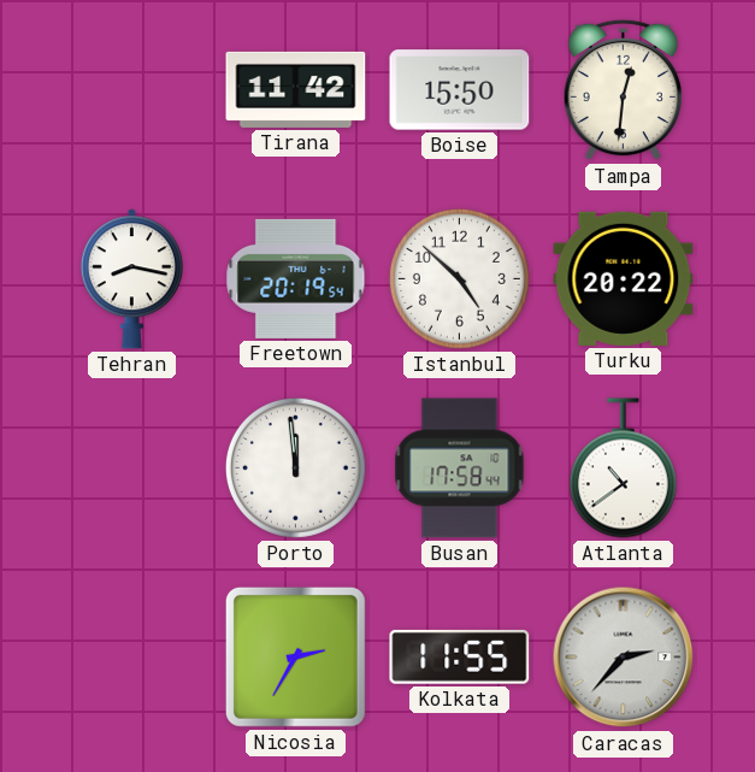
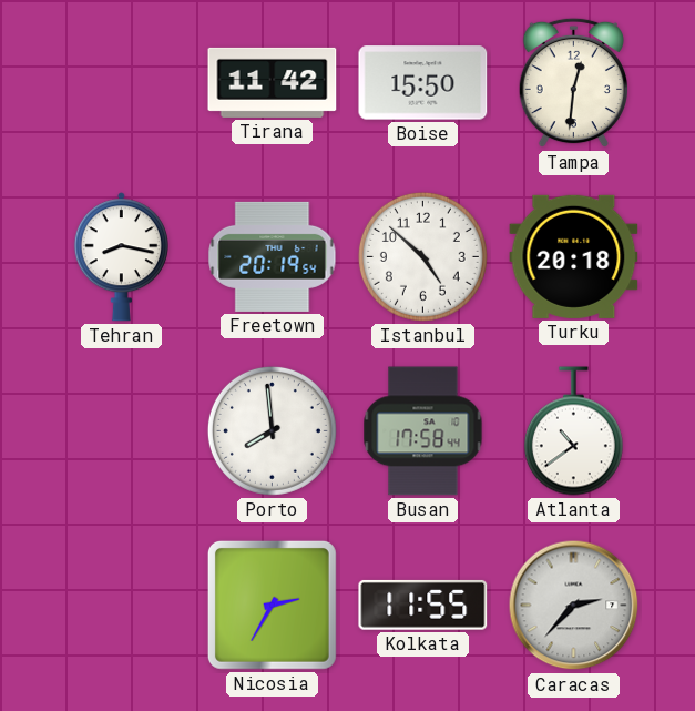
Turku: 20:22 -> 20:18
Porto: 11:59 -> 7:59
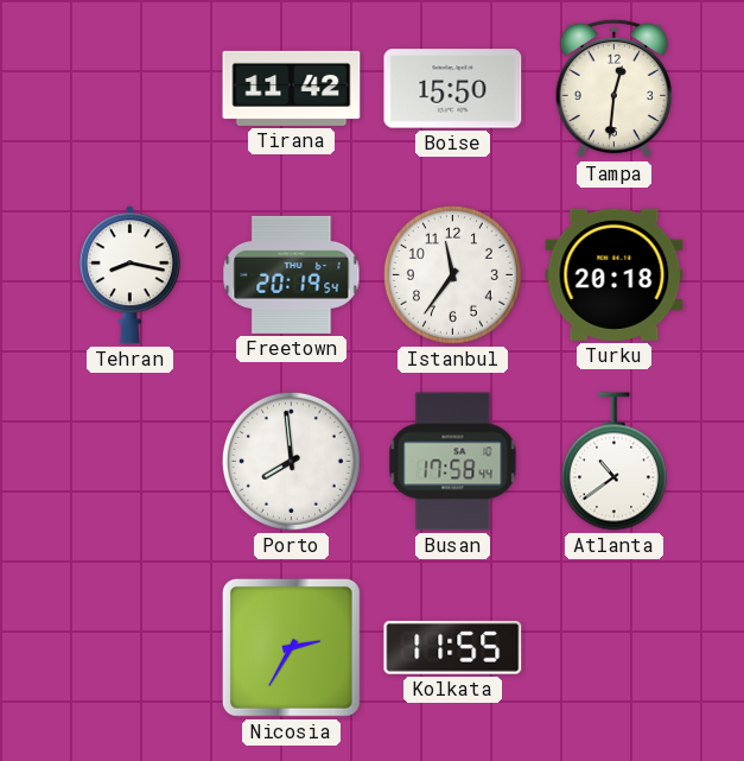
Istanbul: 4:52 -> 11:36
Caracas: 2:37 -> none
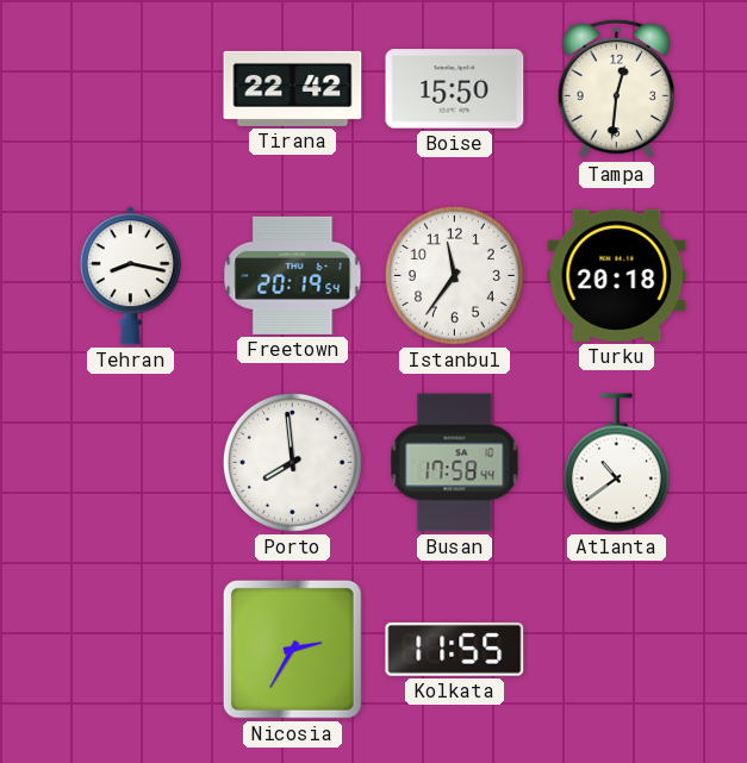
Tirana: 11:42 -> 22:42
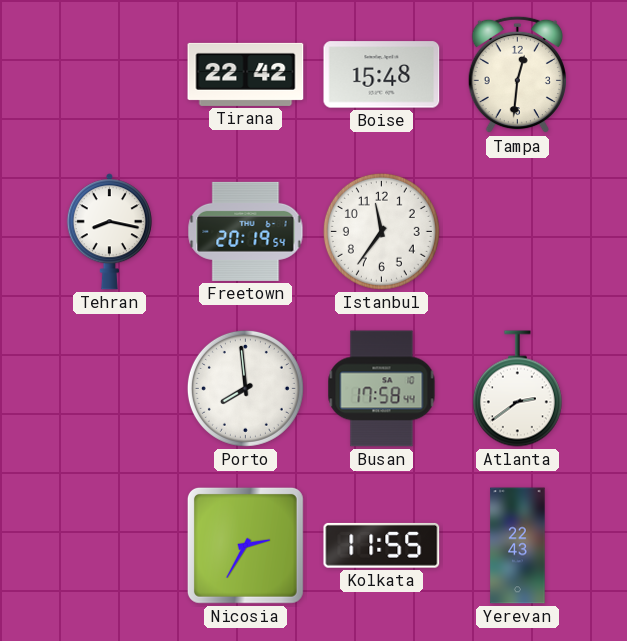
Boise: 15:50 -> 15:48
Turku: 20:18 -> none
Atlanta: 10:39 -> 2:39
Yerevan: none -> 22:43
